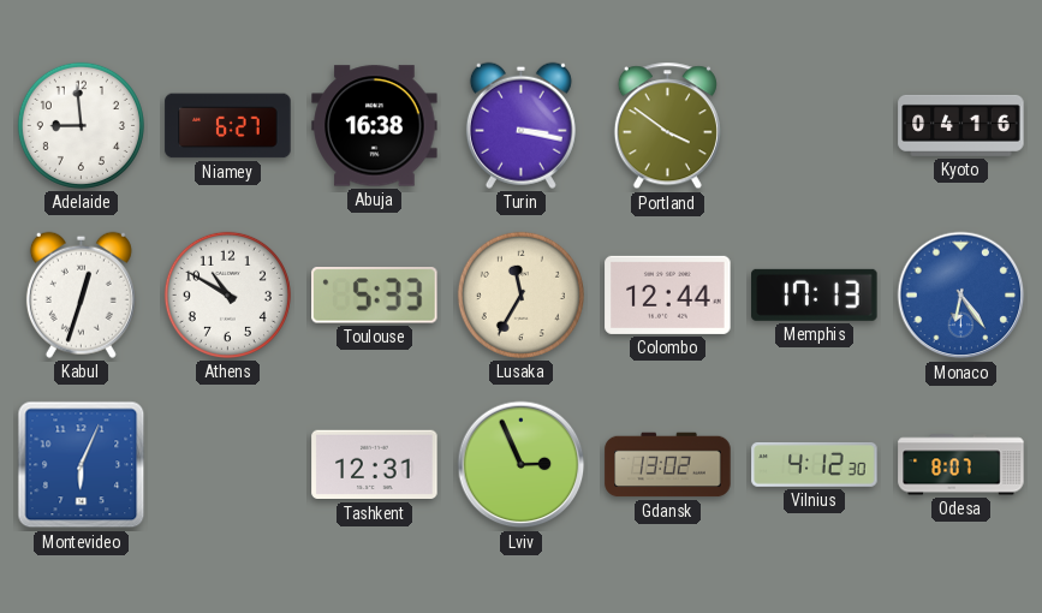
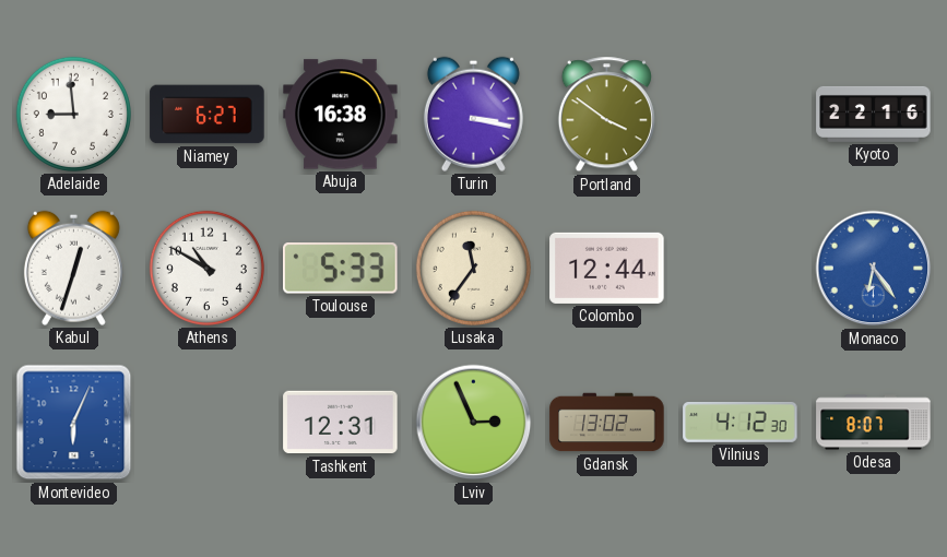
Kyoto: 04:16 -> 22:16
Lusaka: 11:35 -> 11:36
Memphis: 17:13 -> none
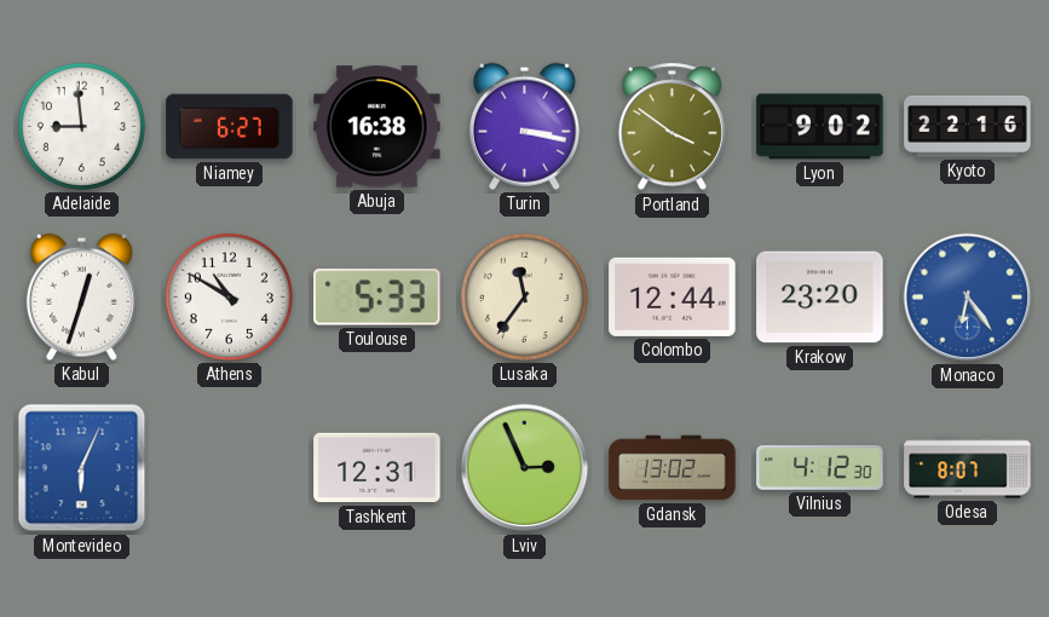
Lyon: none -> 9:02
Krakow: none -> 23:20
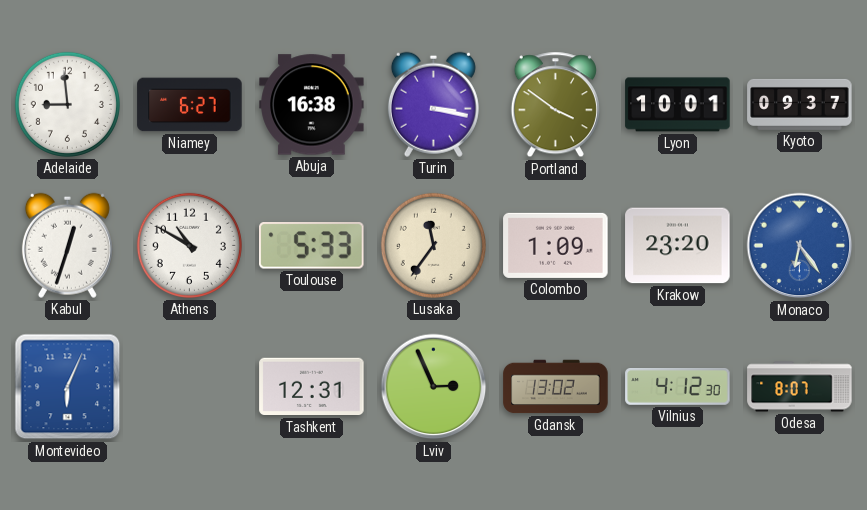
Lyon: 9:02 -> 10:01
Kyoto: 22:16 -> 09:37
Colombo: 12:44 -> 1:09
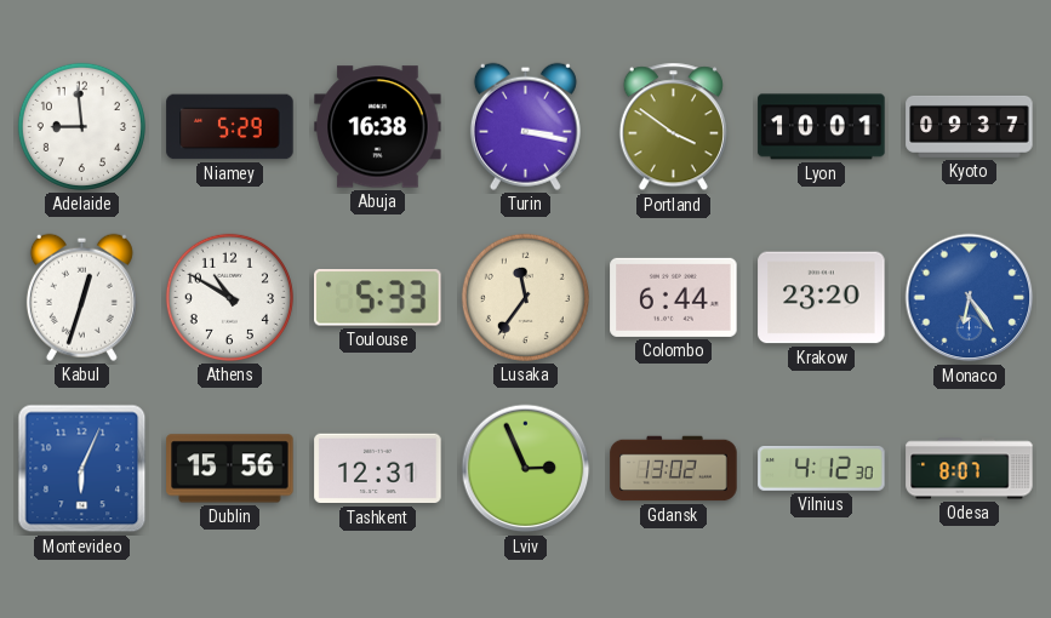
Niamey: 6:27 -> 5:29
Colombo: 1:09 -> 6:44
Dublin: none -> 15:56
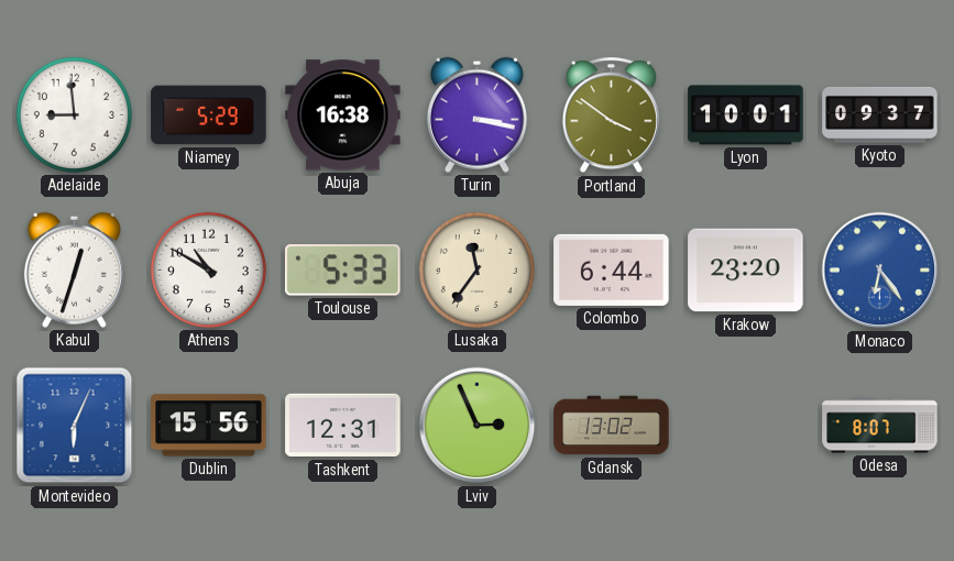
Vilnius: 4:12 -> none
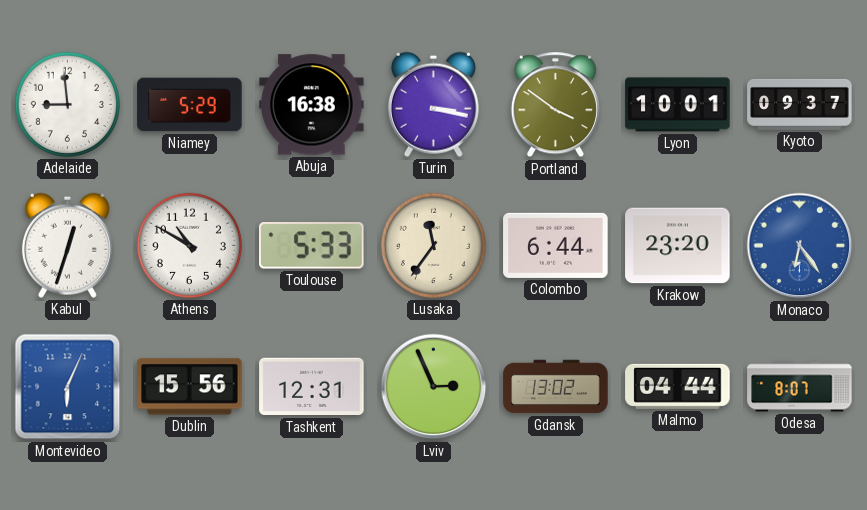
Malmo: none -> 04:44
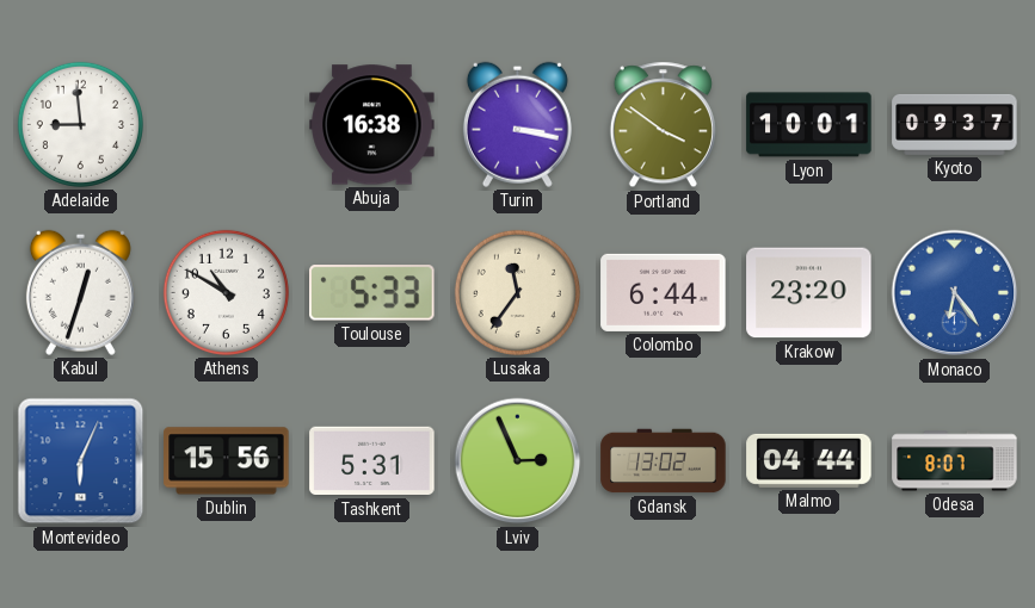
Niamey: 5:29 -> none
Tashkent: 12:31 -> 5:31
